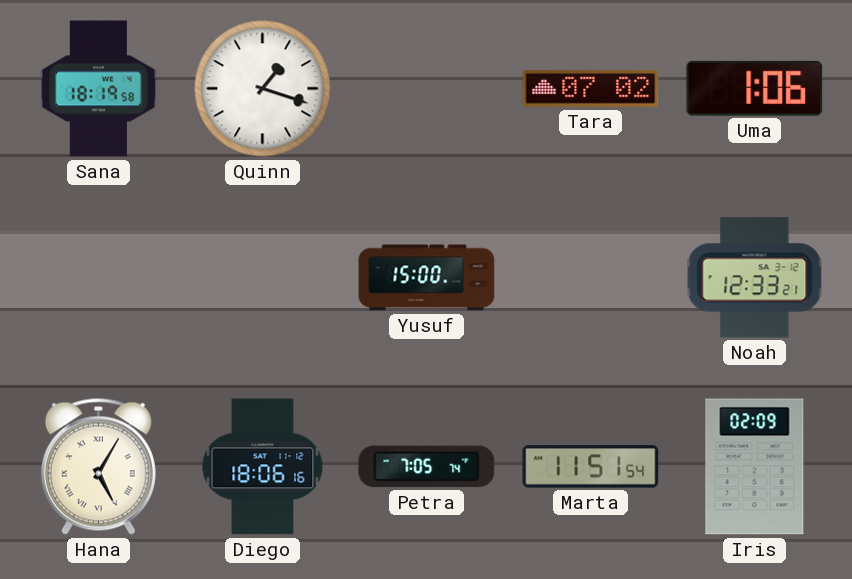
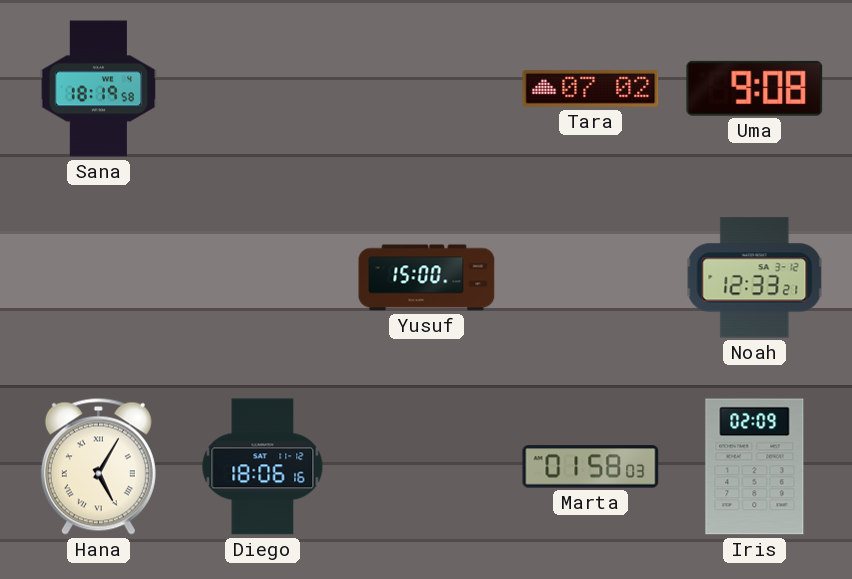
Quinn: 1:18 -> none
Uma: 1:06 -> 9:08
Petra: 7:05 -> none
Marta: 11:51 -> 01:58
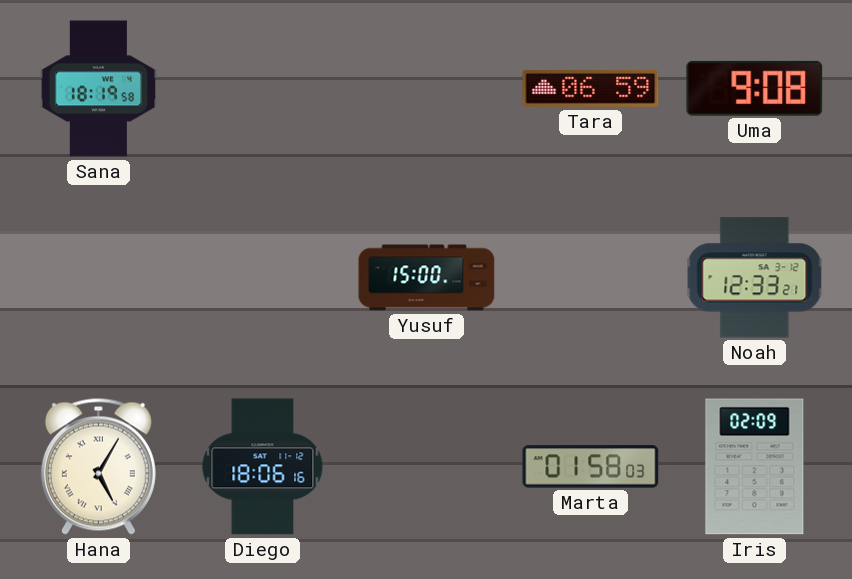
Tara: 07:02 -> 06:59
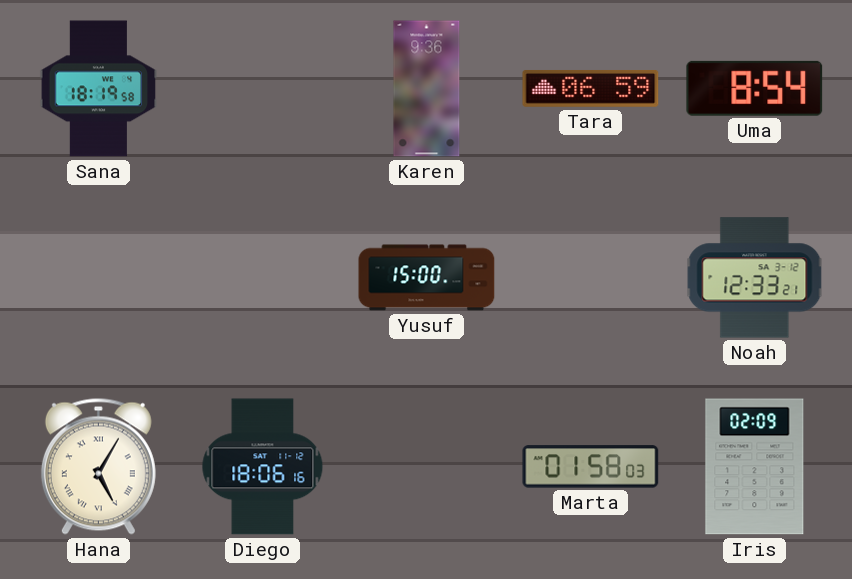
Karen: none -> 9:36
Uma: 9:08 -> 8:54
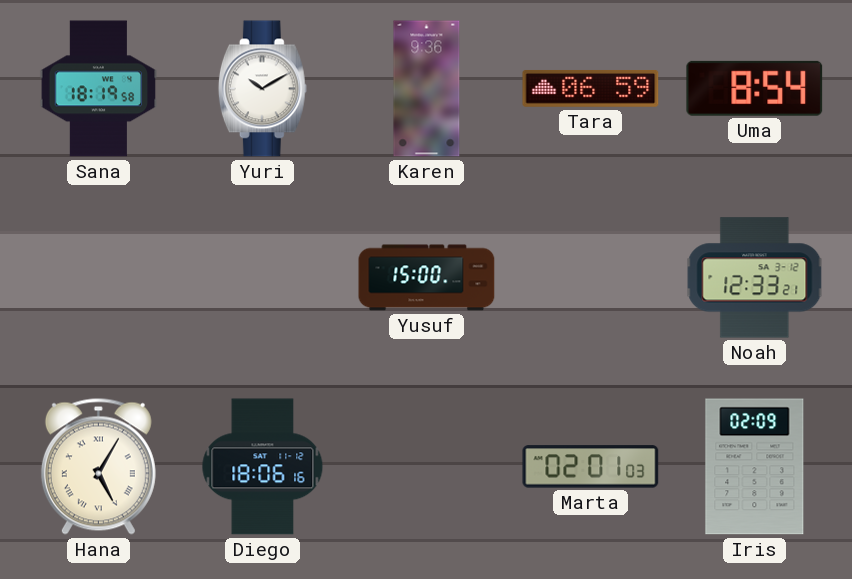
Yuri: none -> 10:10
Marta: 01:58 -> 02:01
